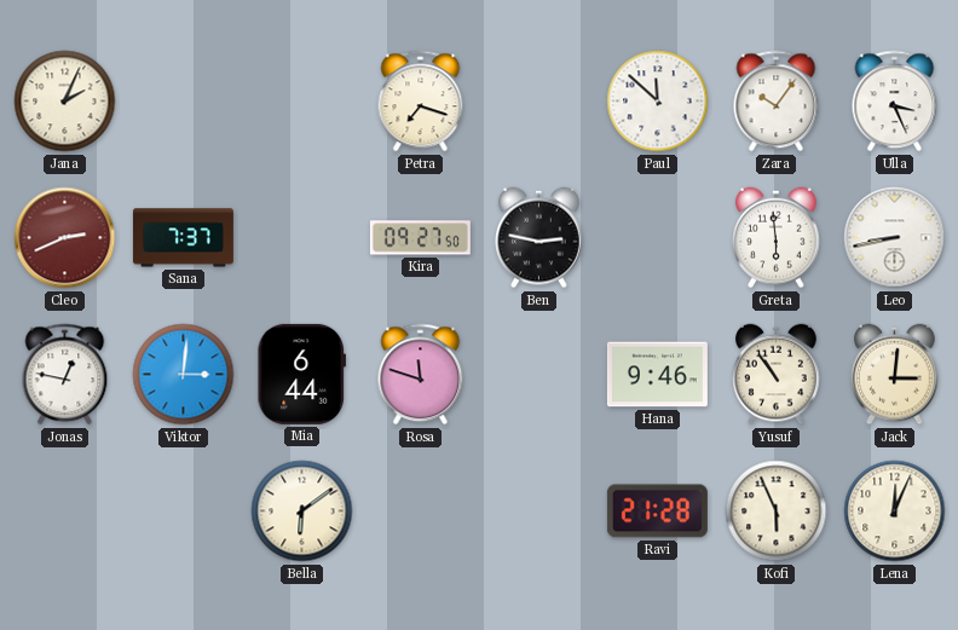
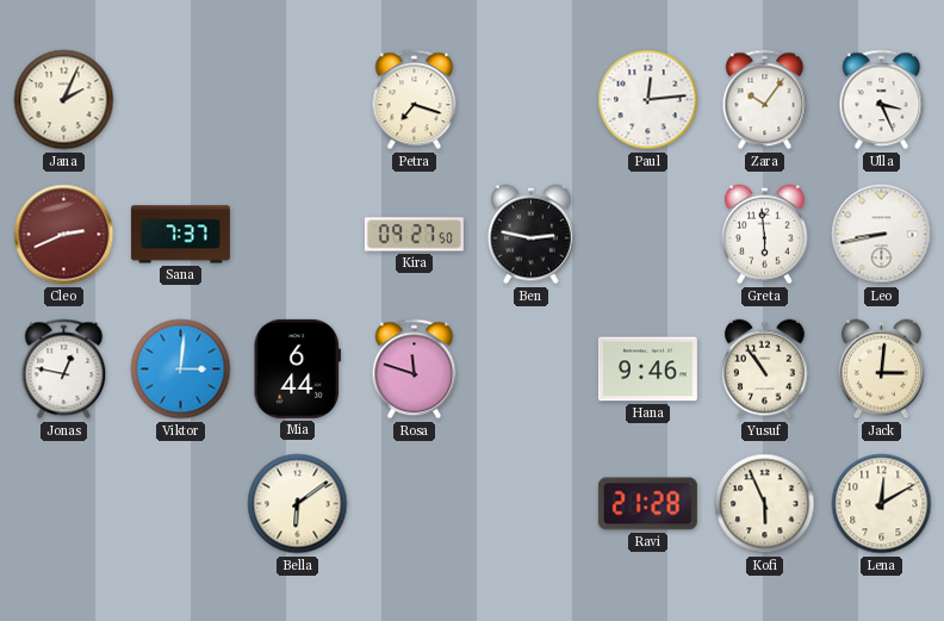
Paul: 11:52 -> 12:14
Lena: 12:04 -> 12:10
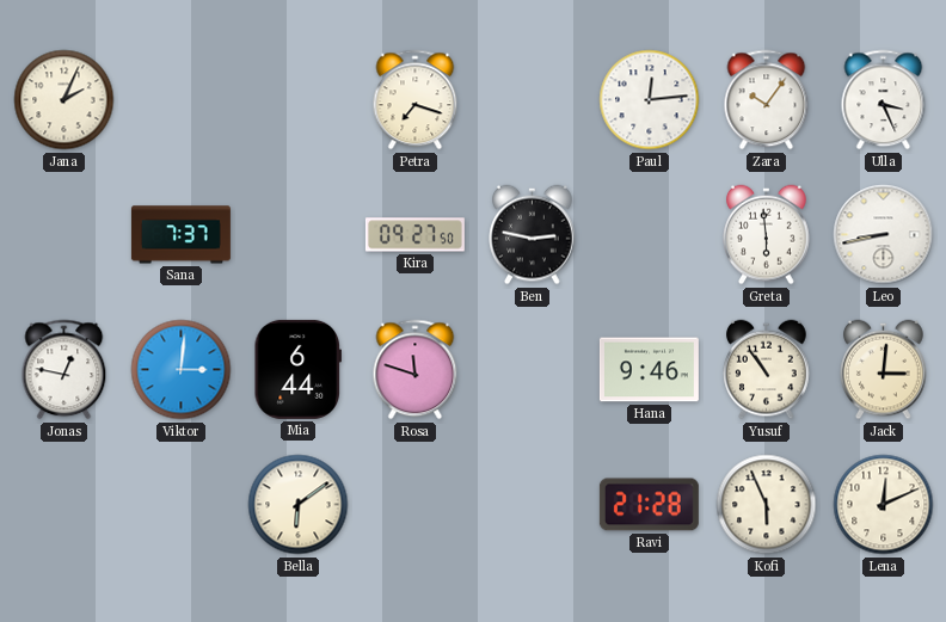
Cleo: 2:41 -> none
Lena: 12:10 -> 12:11
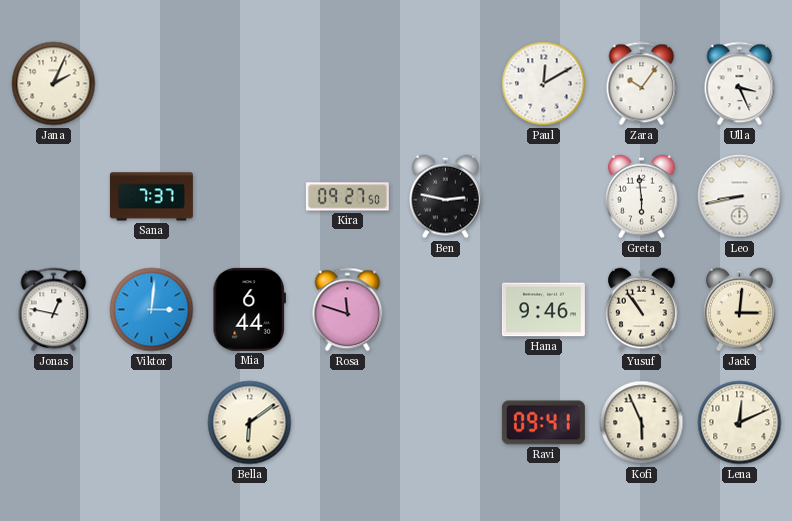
Petra: 7:18 -> none
Paul: 12:14 -> 12:10
Ravi: 21:28 -> 09:41
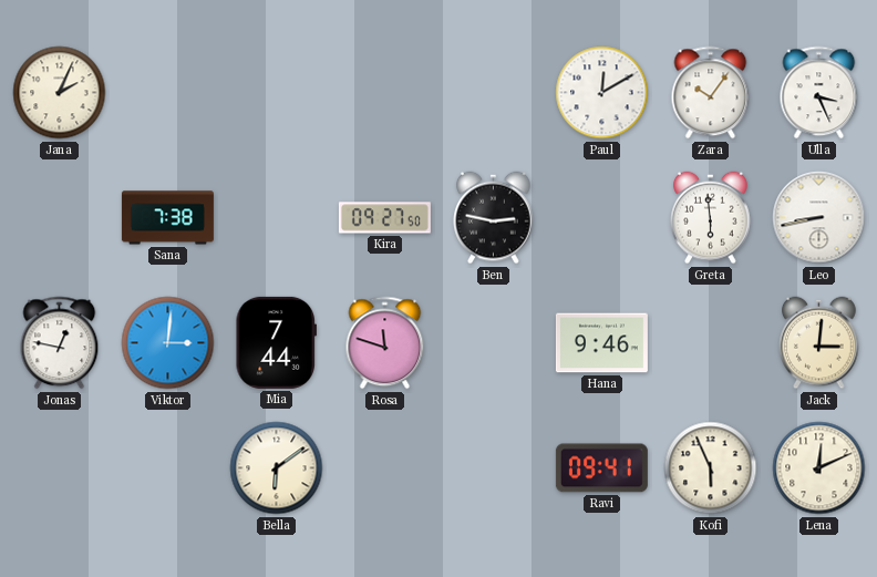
Sana: 7:37 -> 7:38
Mia: 6:44 -> 7:44
Yusuf: 10:54 -> none
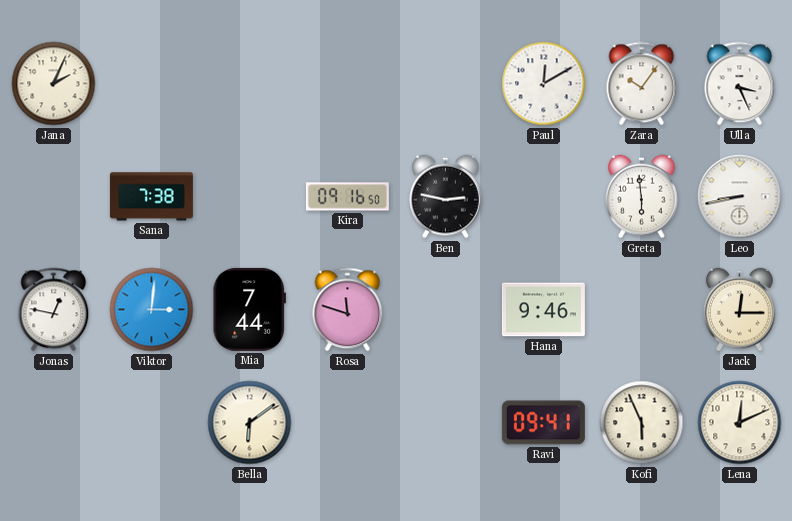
Kira: 09:27 -> 09:16
Jack: 3:01 -> 12:15
